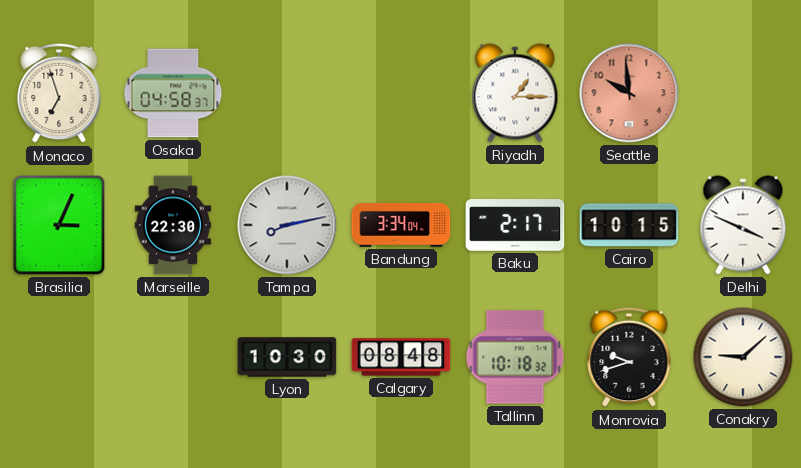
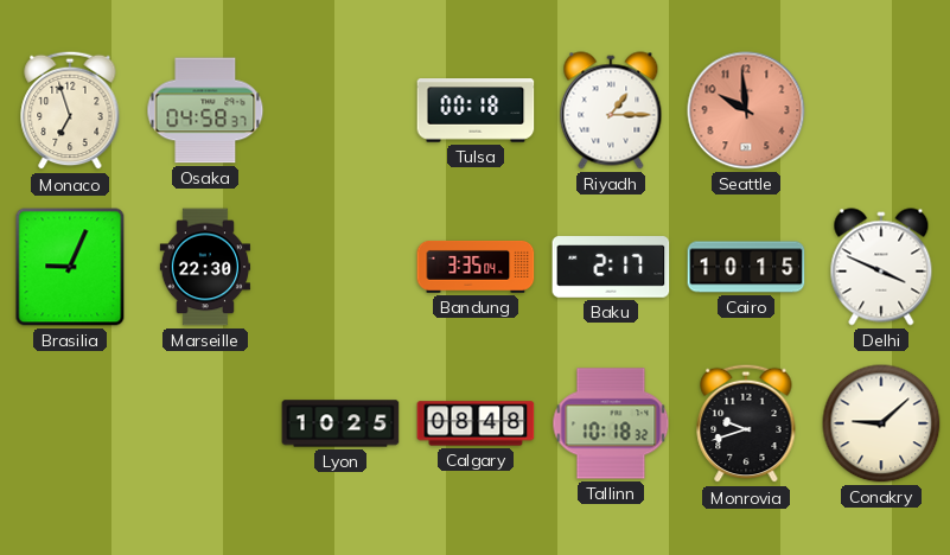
Tulsa: none -> 00:18
Brasilia: 3:04 -> 9:04
Tampa: 8:13 -> none
Bandung: 3:34 -> 3:35
Lyon: 10:30 -> 10:25
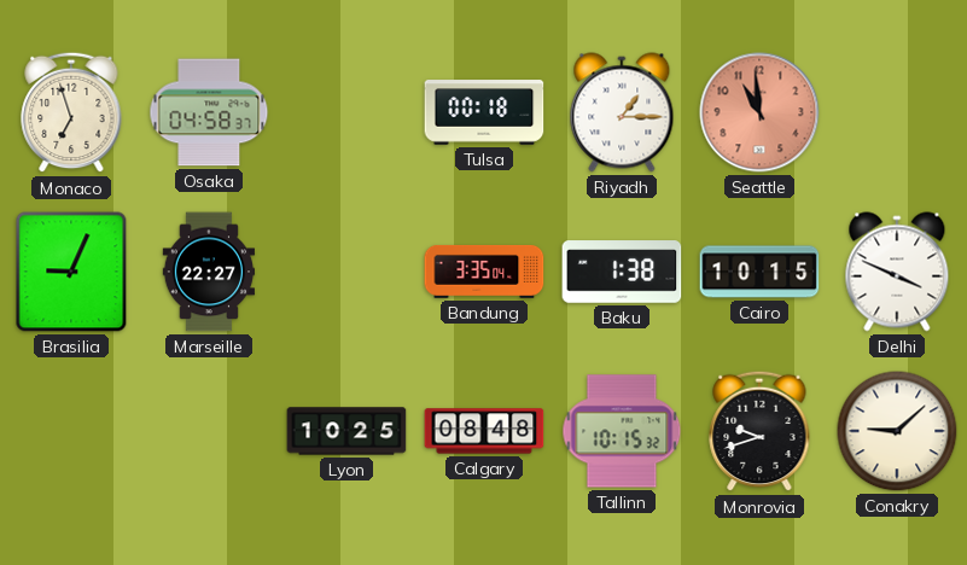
Seattle: 9:59 -> 10:59
Marseille: 22:30 -> 22:27
Baku: 2:17 -> 1:38
Tallinn: 10:18 -> 10:15
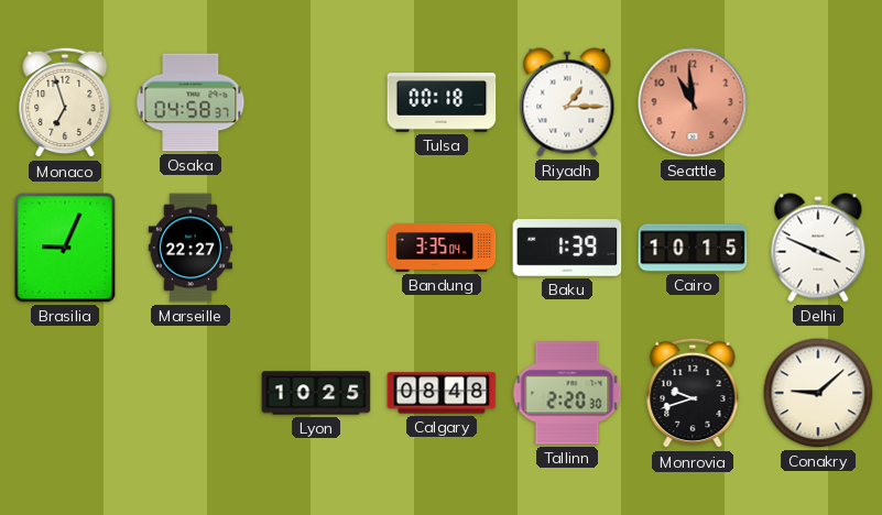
Baku: 1:38 -> 1:39
Tallinn: 10:15 -> 2:20
